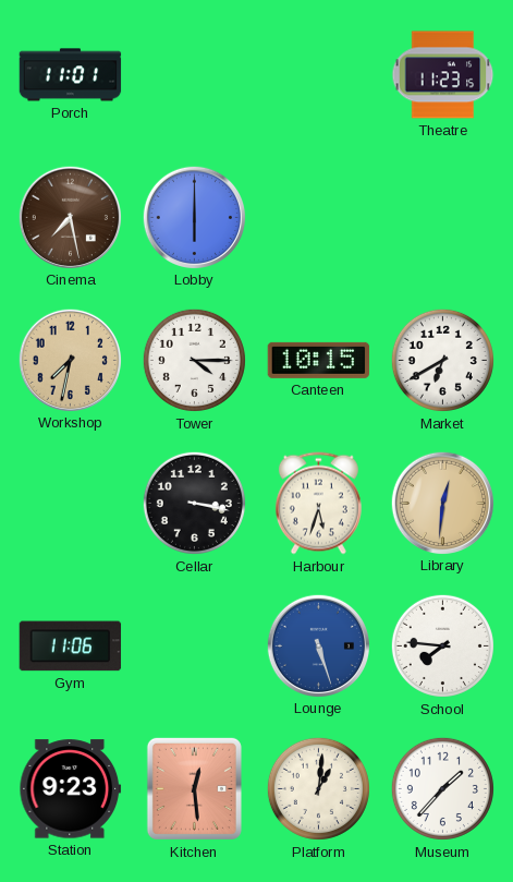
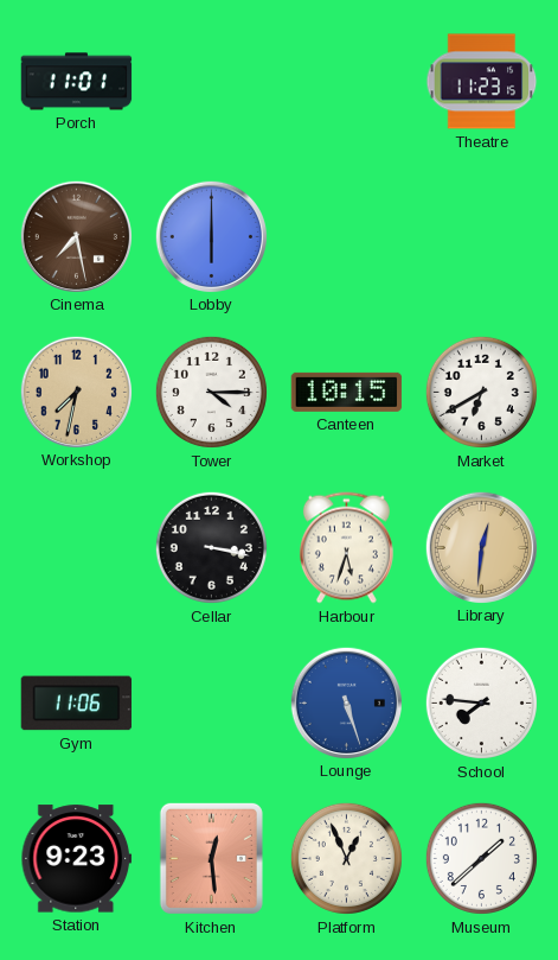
Platform: 1:01 -> 12:56
Museum: 1:37 -> 1:38
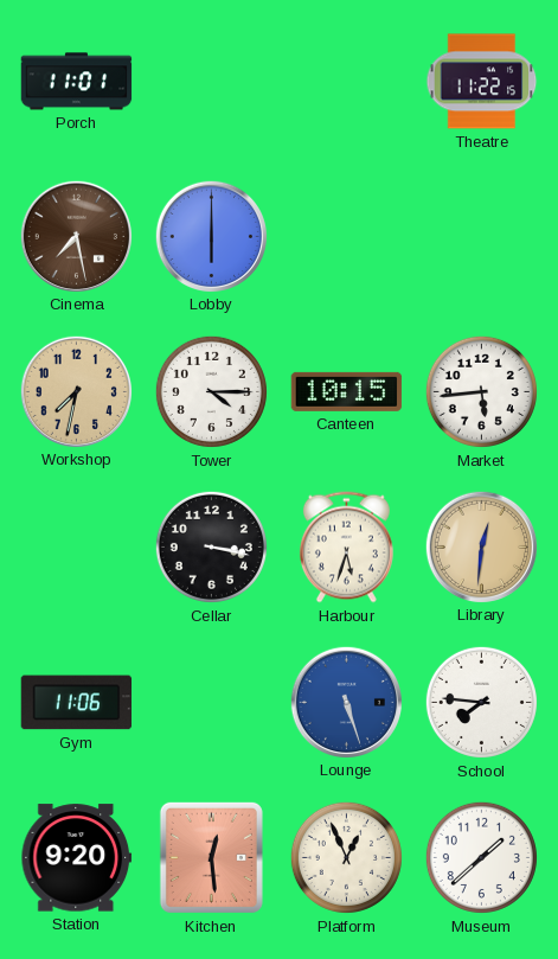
Theatre: 11:23 -> 11:22
Market: 6:40 -> 5:44
Station: 9:23 -> 9:20
